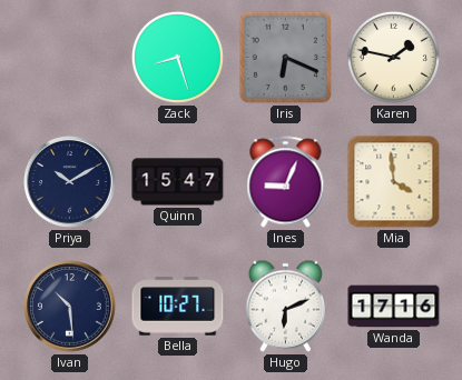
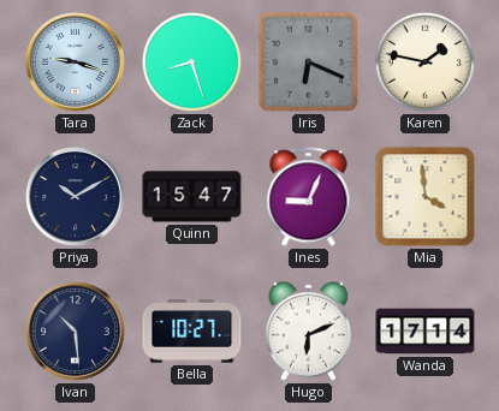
Tara: none -> 9:18
Wanda: 17:16 -> 17:14
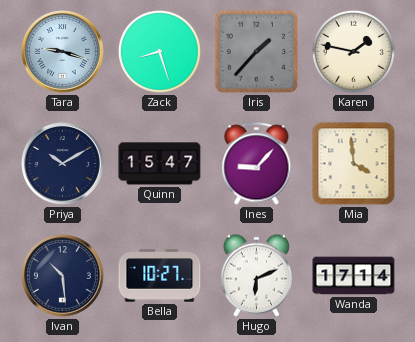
Iris: 6:19 -> 1:37
Ines: 9:04 -> 9:07
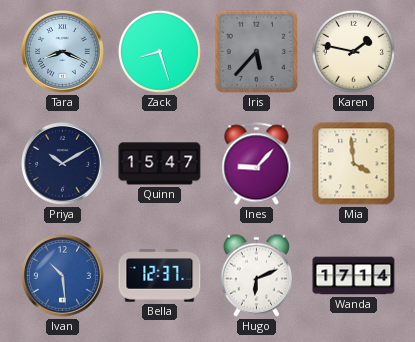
Tara: 9:18 -> 8:19
Iris: 1:37 -> 5:37
Ivan dial: navy -> blue
Bella: 10:27 -> 12:37
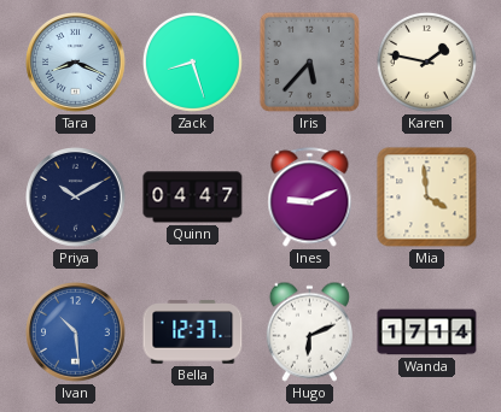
Quinn: 15:47 -> 04:47
Ines: 9:07 -> 9:11
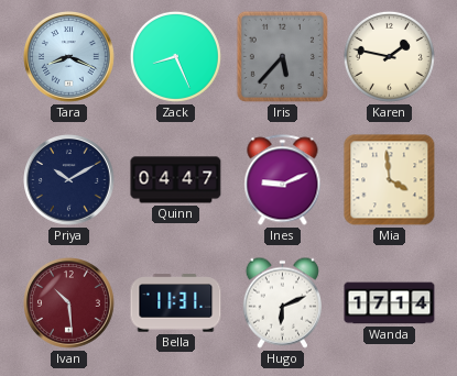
Zack: 8:27 -> 8:26
Ivan dial: blue -> burgundy
Bella: 12:37 -> 11:31
